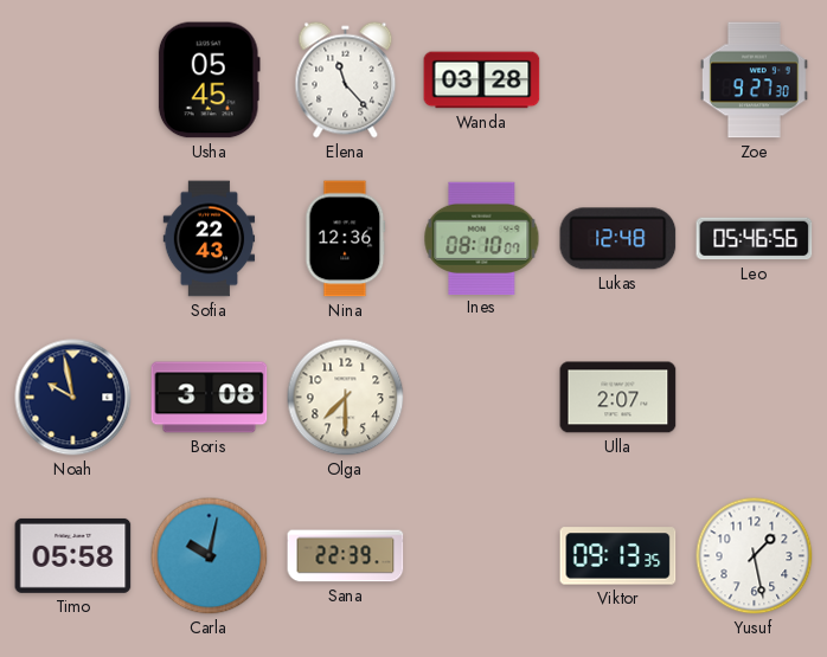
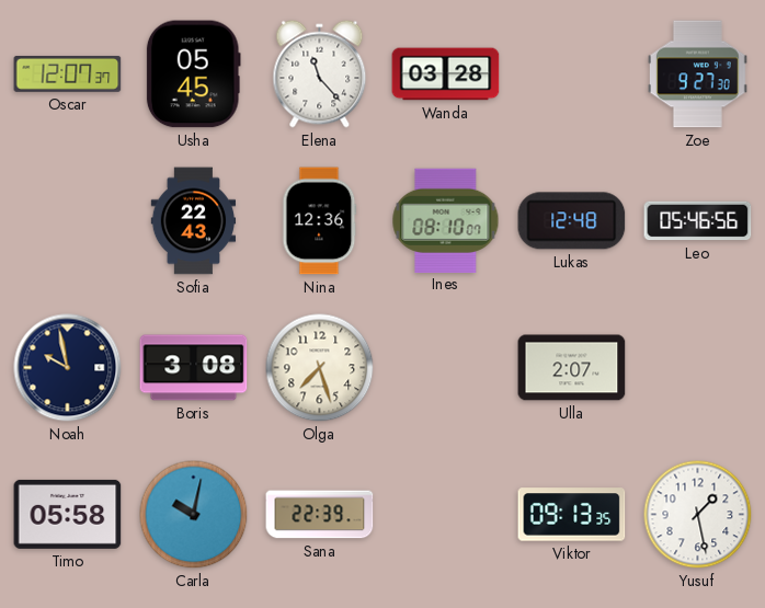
Oscar: none -> 12:07
Olga: 7:30 -> 7:27
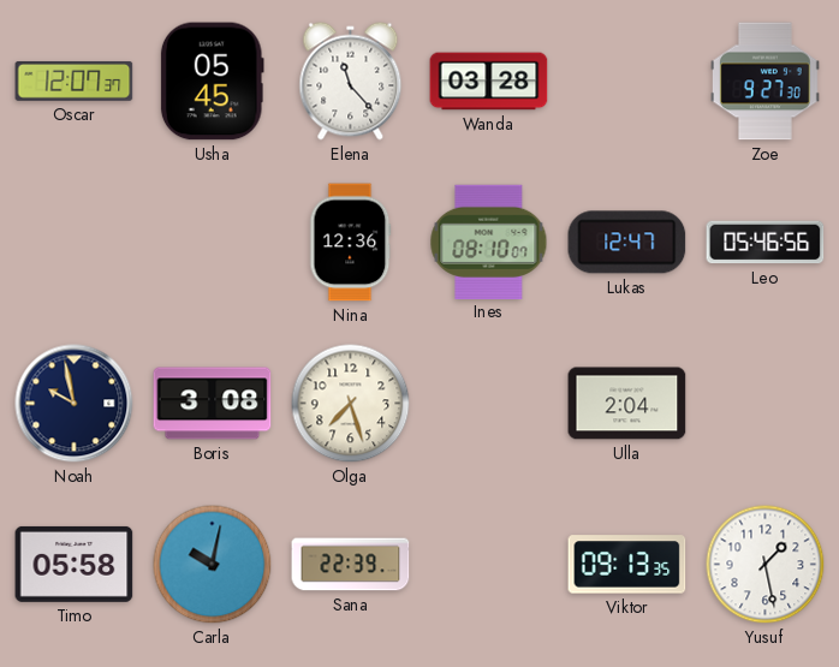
Sofia: 22:43 -> none
Lukas: 12:48 -> 12:47
Ulla: 2:07 -> 2:04
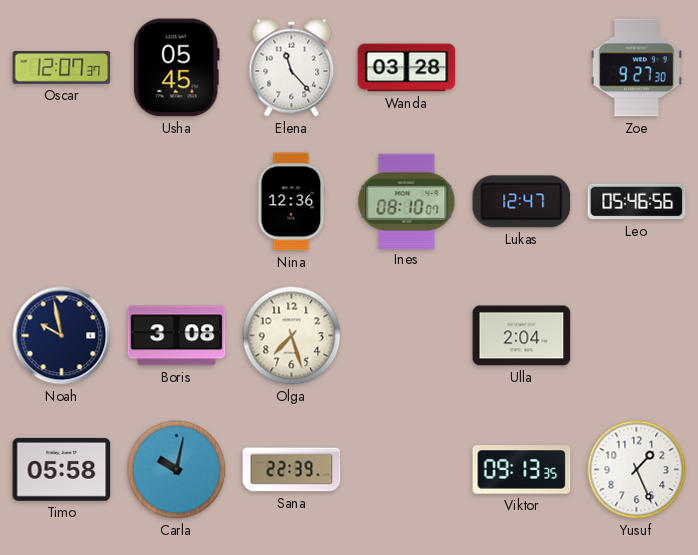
Yusuf: 1:28 -> 1:26
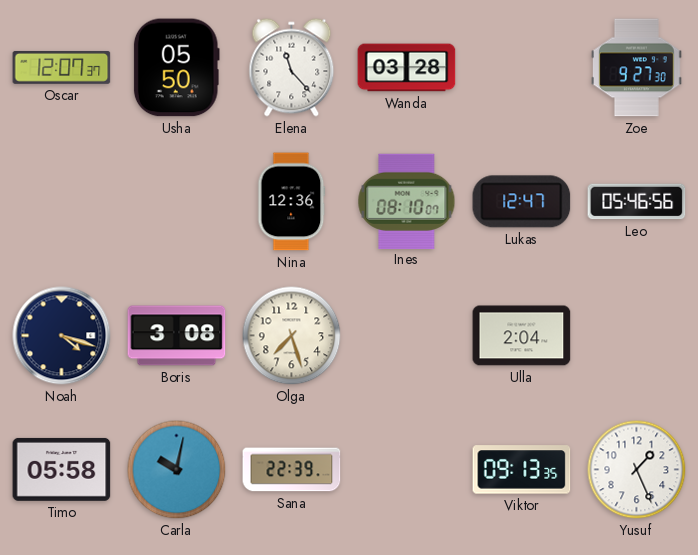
Usha: 05:45 -> 05:50
Noah: 9:58 -> 4:18
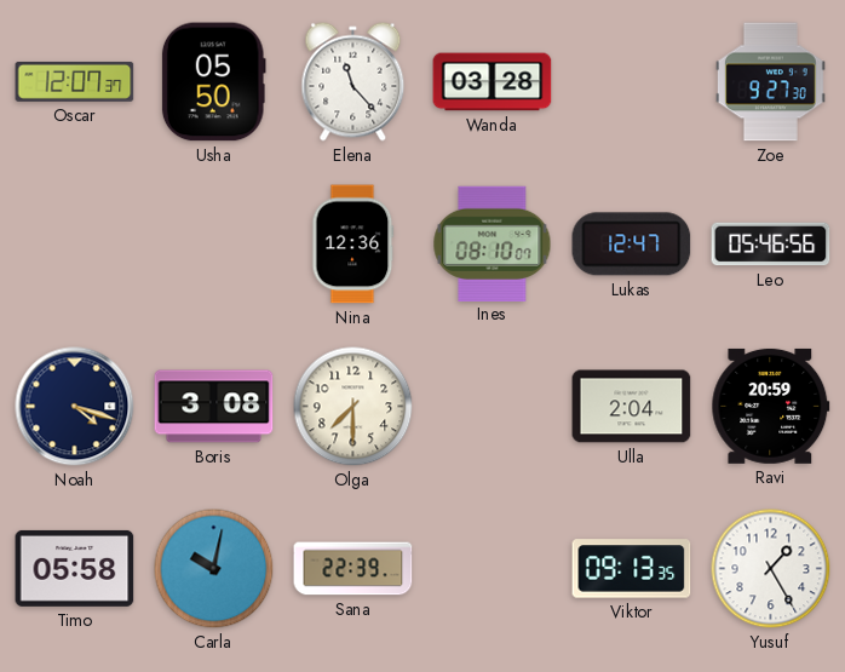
Olga: 7:27 -> 7:30
Ravi: none -> 20:59
Yusuf: 1:26 -> 1:25
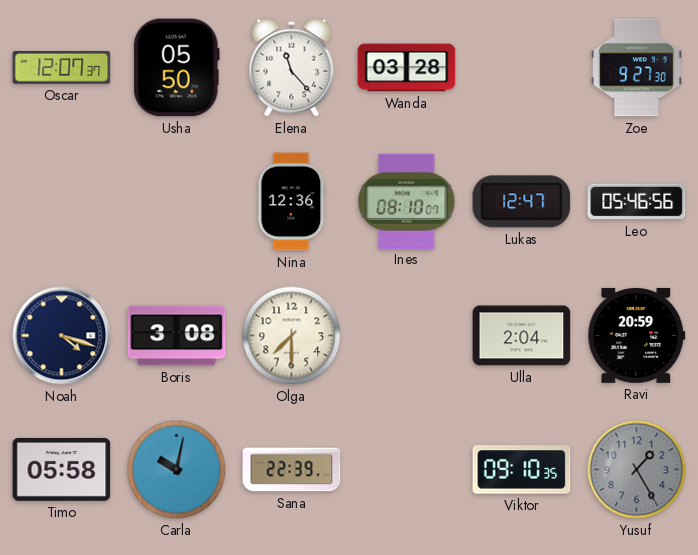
Viktor: 09:13 -> 09:10
Yusuf dial: white -> grey
